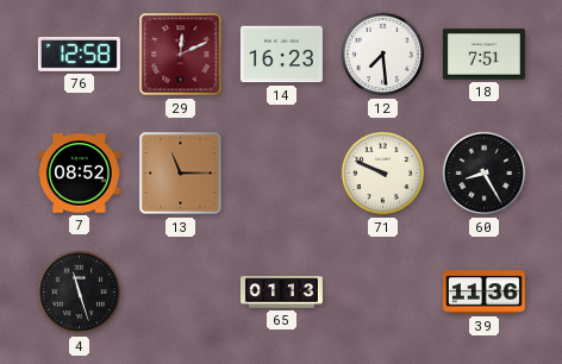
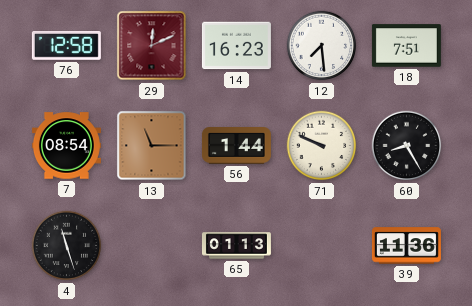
7: 08:52 -> 08:54
56: none -> 1:44
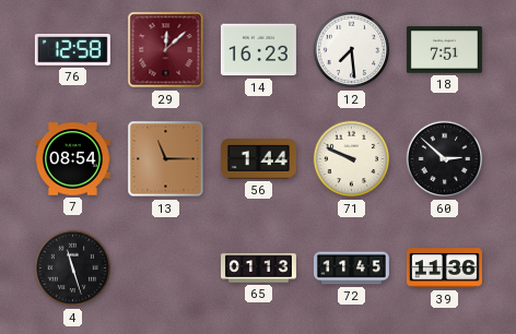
29: 12:11 -> 12:08
60: 8:25 -> 2:52
72: none -> 11:45
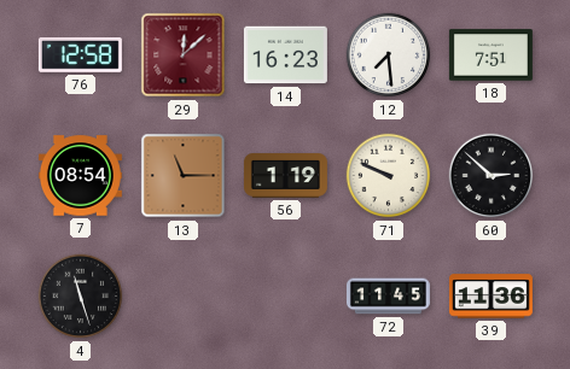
56: 1:44 -> 1:19
65: 01:13 -> none
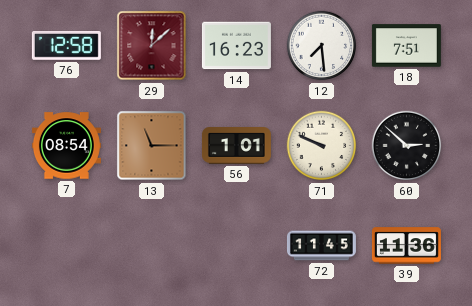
56: 1:19 -> 1:01
4: 11:27 -> none
